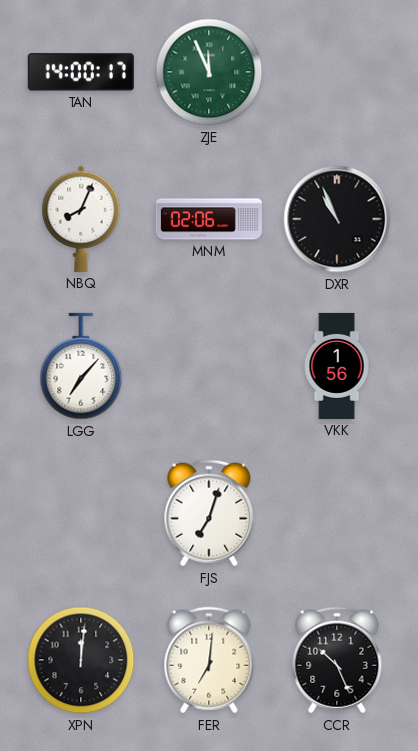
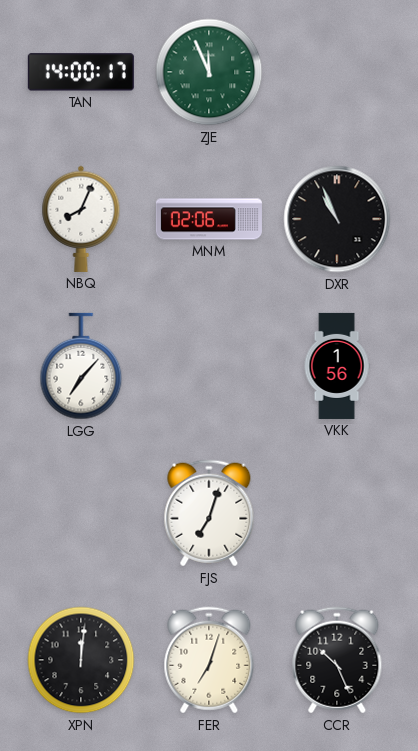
FER: 7:01 -> 7:03
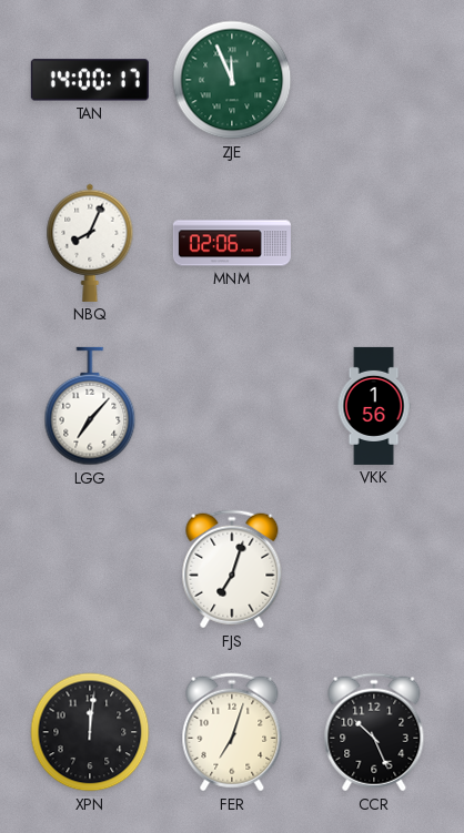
DXR: 10:56 -> none
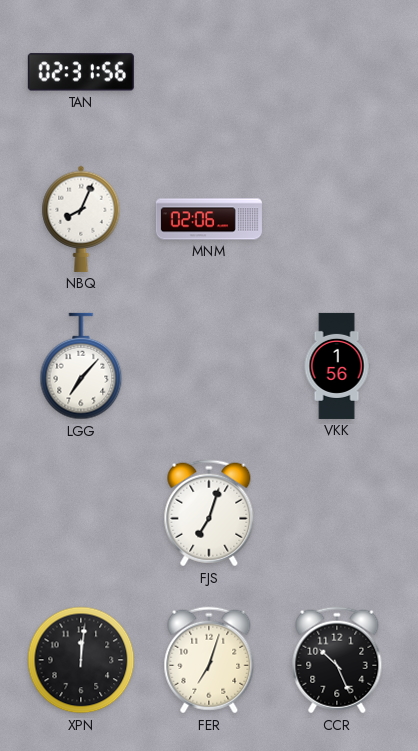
TAN: 14:00 -> 02:31
ZJE: 11:56 -> none
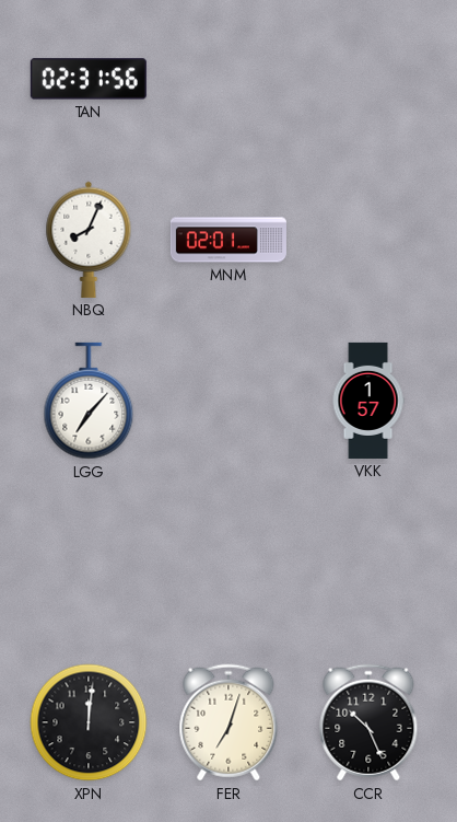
MNM: 02:06 -> 02:01
VKK: 1:56 -> 1:57
FJS: 7:03 -> none
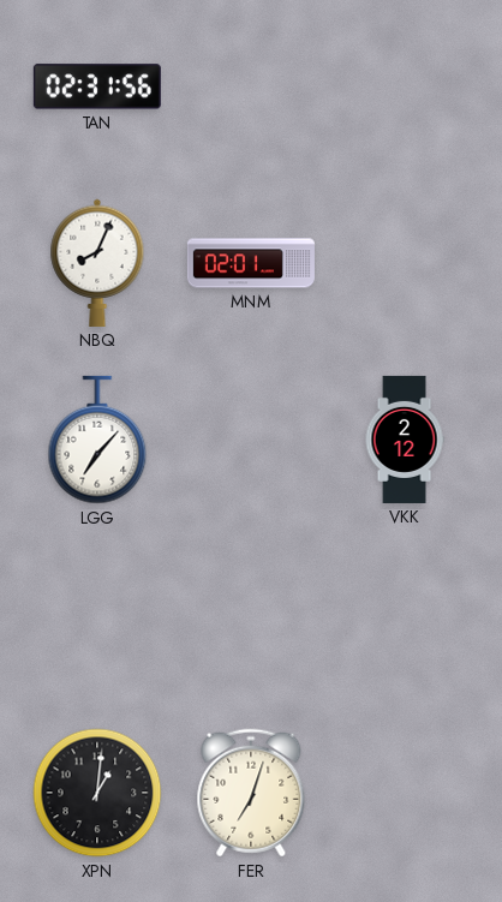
VKK: 1:57 -> 2:12
XPN: 12:01 -> 1:01
CCR: 10:26 -> none
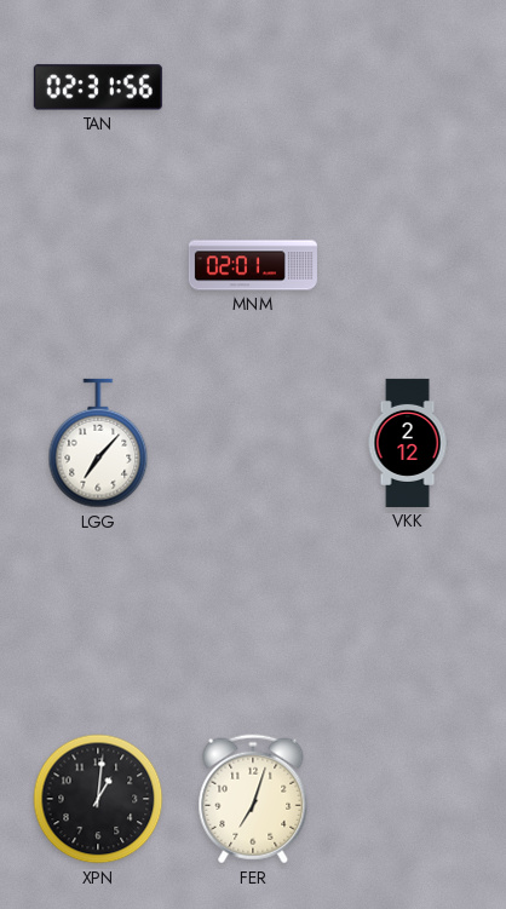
NBQ: 8:04 -> none
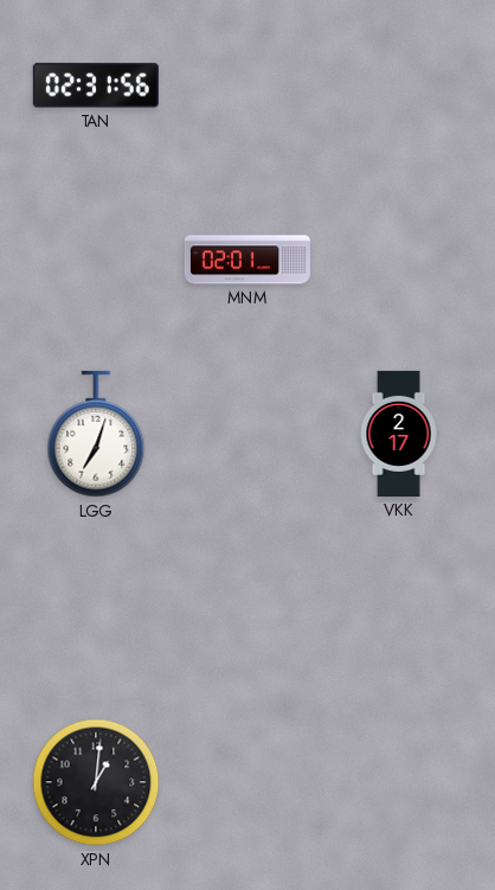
LGG: 7:07 -> 7:03
VKK: 2:12 -> 2:17
FER: 7:03 -> none
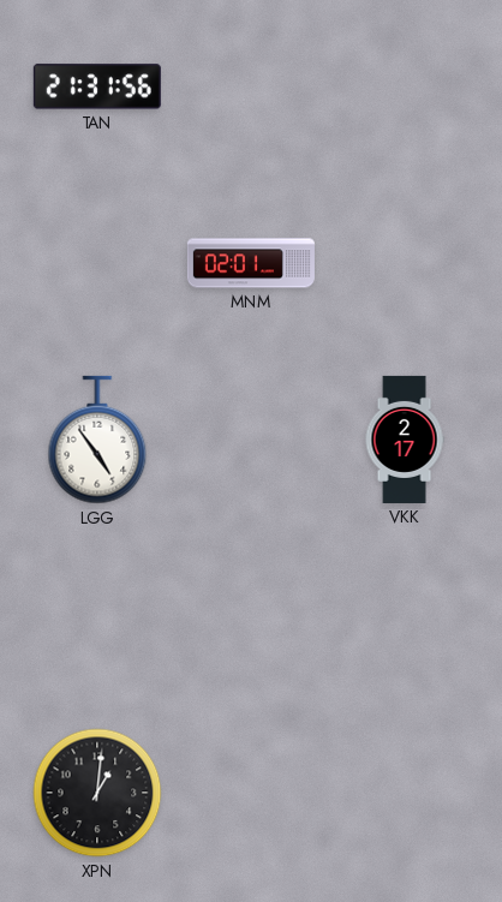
TAN: 02:31 -> 21:31
LGG: 7:03 -> 4:54
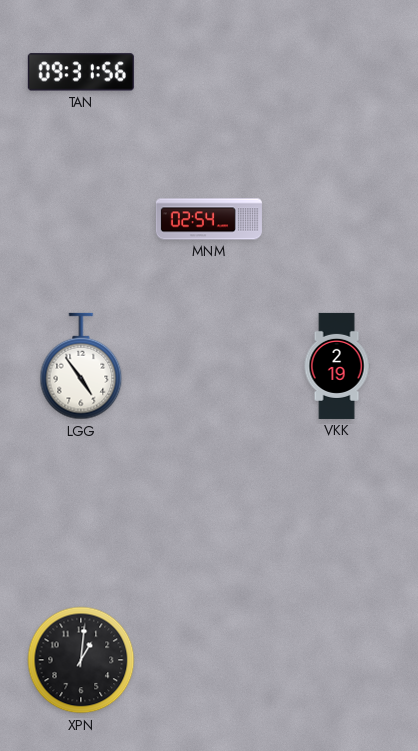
TAN: 21:31 -> 09:31
MNM: 02:01 -> 02:54
VKK: 2:17 -> 2:19
